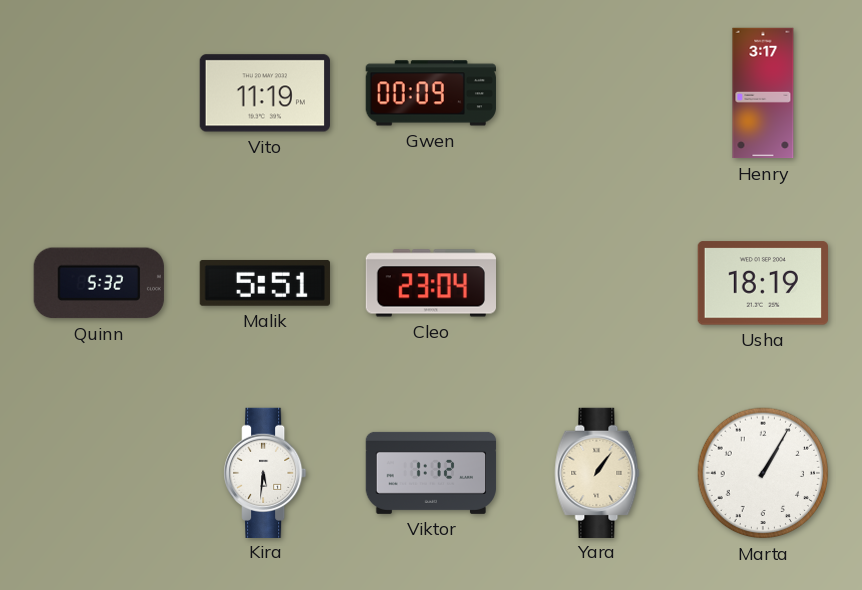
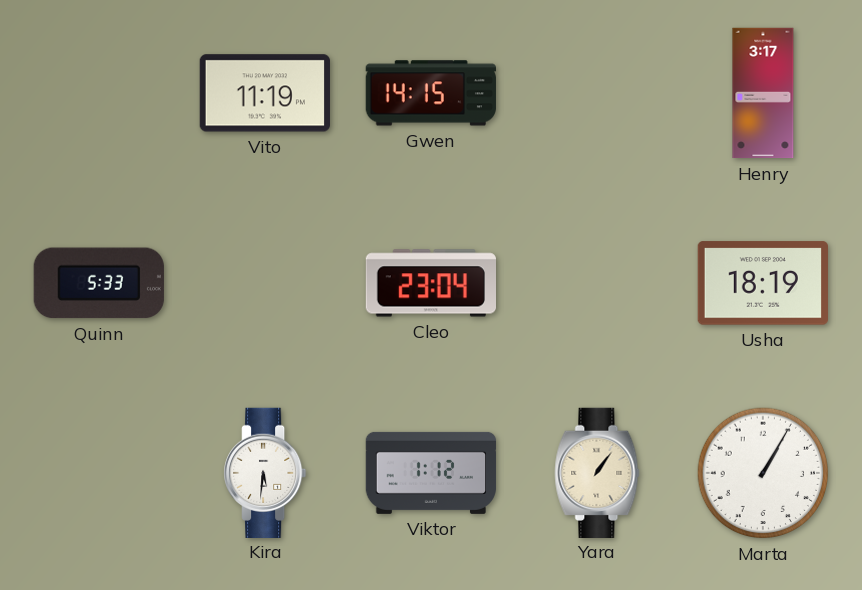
Gwen: 00:09 -> 14:15
Quinn: 5:32 -> 5:33
Malik: 5:51 -> none
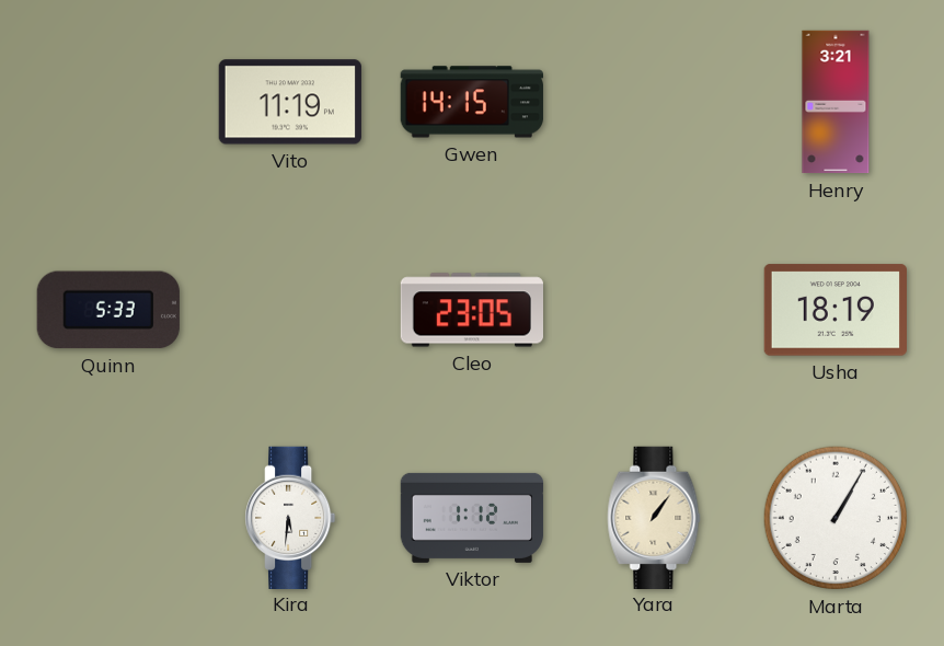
Henry: 3:17 -> 3:21
Cleo: 23:04 -> 23:05
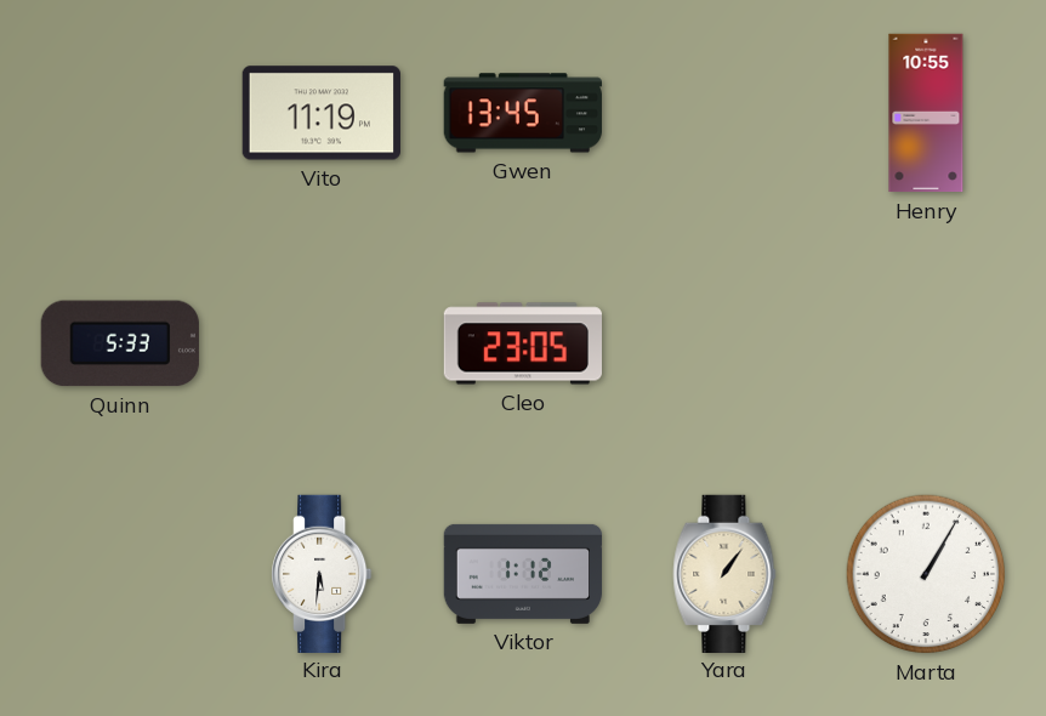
Gwen: 14:15 -> 13:45
Henry: 3:21 -> 10:55
Usha: 18:19 -> none
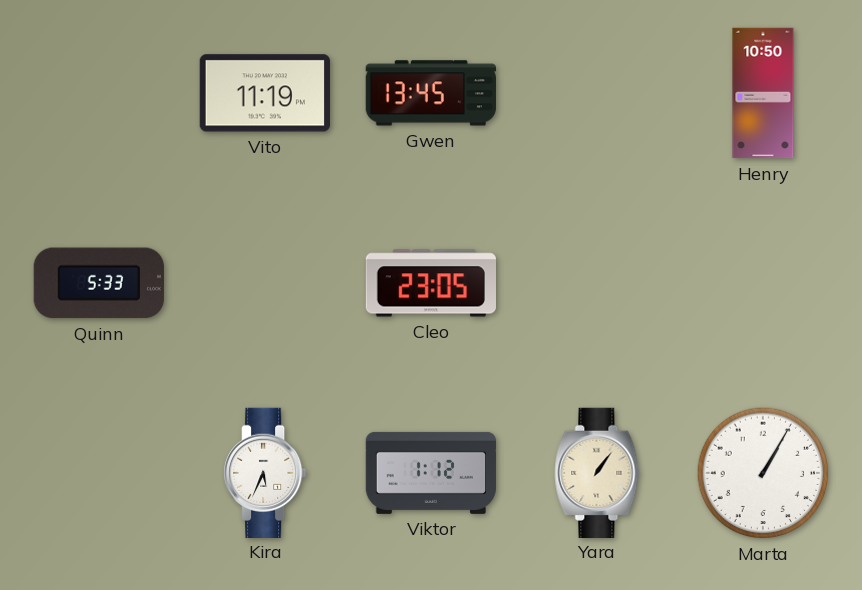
Henry: 10:55 -> 10:50
Kira: 5:31 -> 5:34
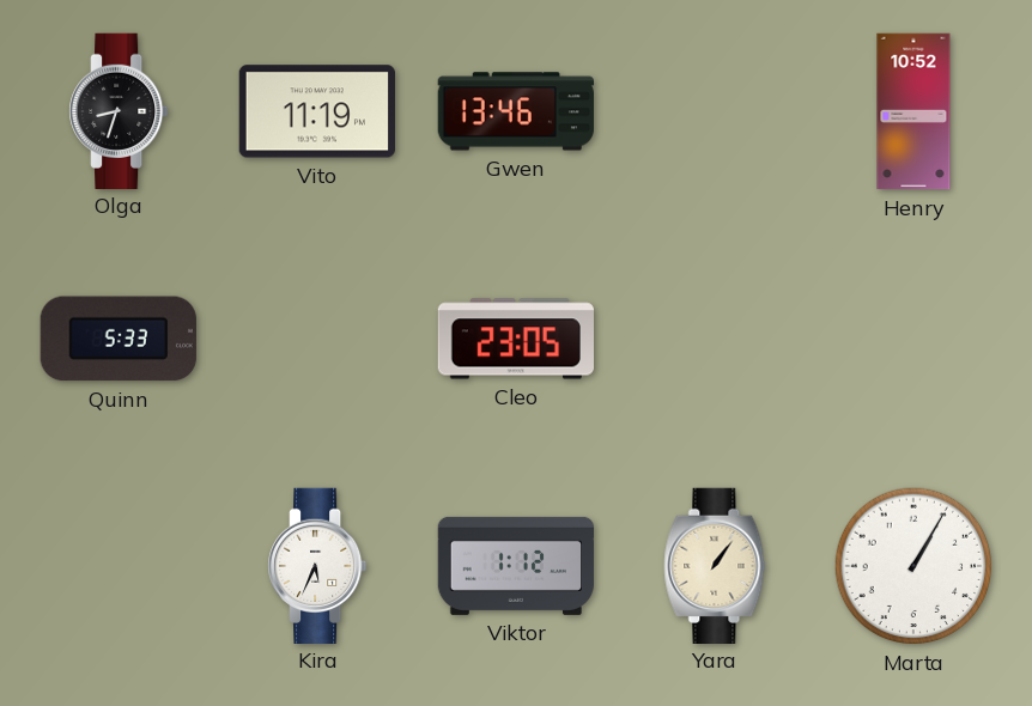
Olga: none -> 8:33
Gwen: 13:45 -> 13:46
Henry: 10:50 -> 10:52
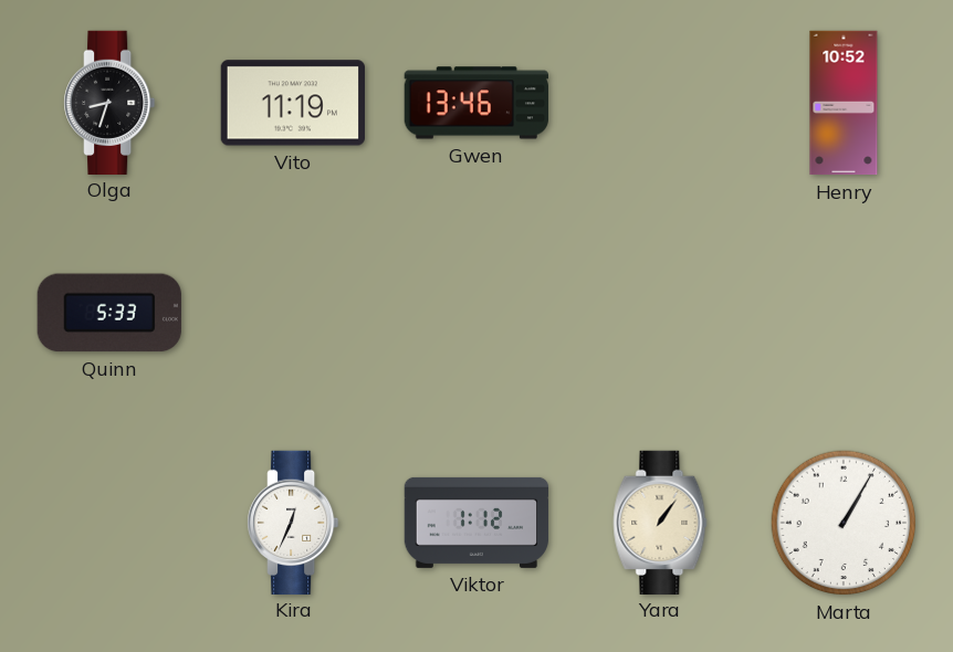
Cleo: 23:05 -> none
Kira: 5:34 -> 12:34
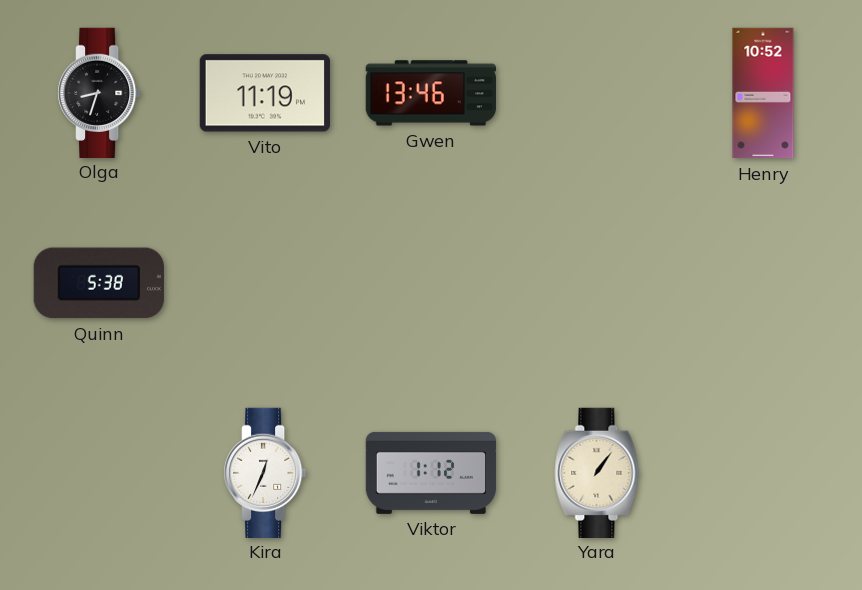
Quinn: 5:33 -> 5:38
Marta: 1:05 -> none
